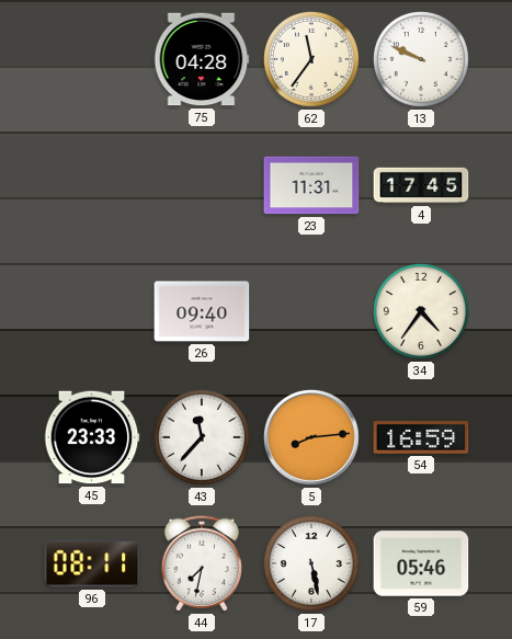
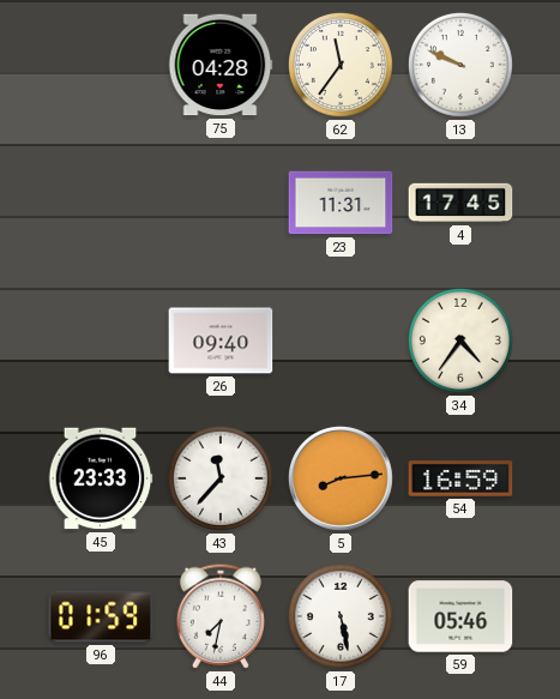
96: 08:11 -> 01:59
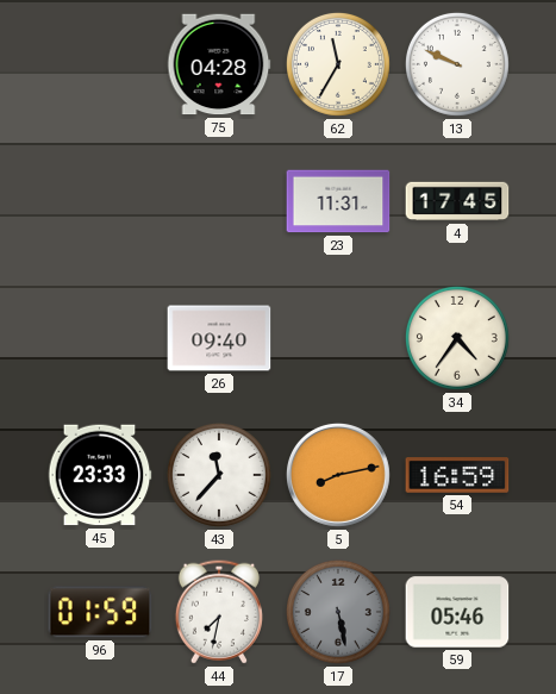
62: 11:36 -> 11:35
5: 8:14 -> 8:13
17 dial: white -> grey
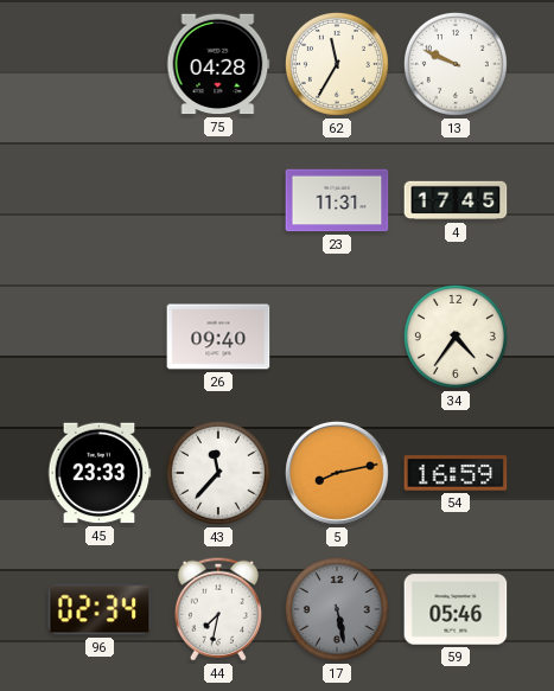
96: 01:59 -> 02:34
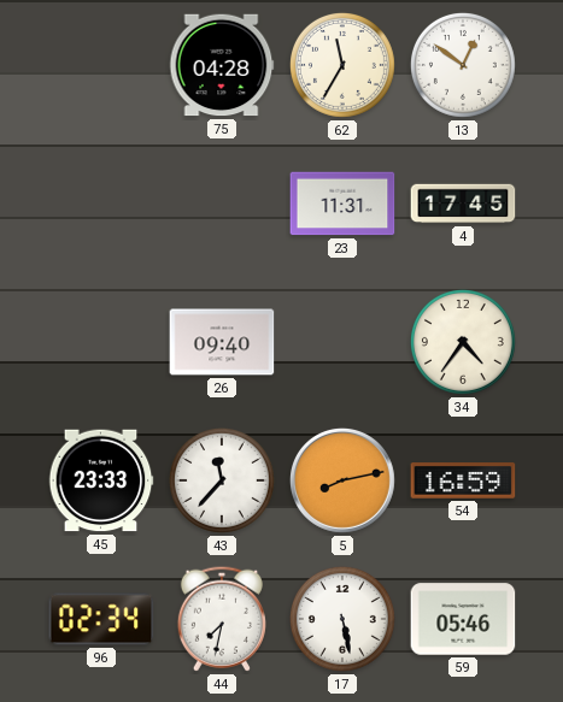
13: 9:49 -> 12:51
17 dial: grey -> white
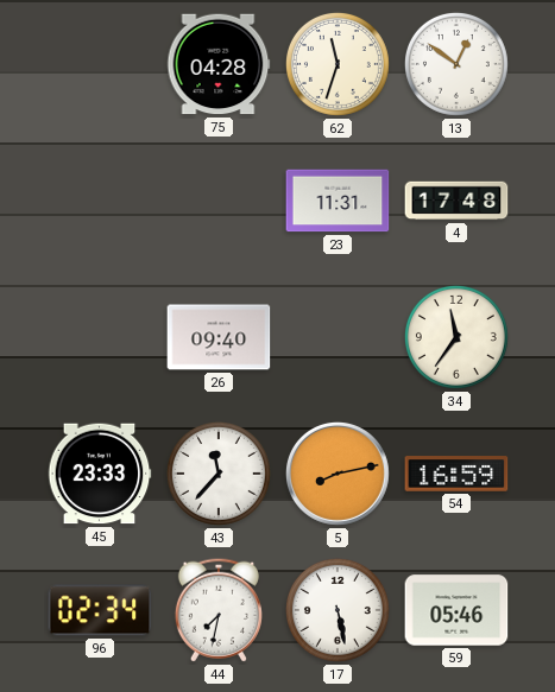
62: 11:35 -> 11:33
4: 17:45 -> 17:48
34: 4:36 -> 11:36
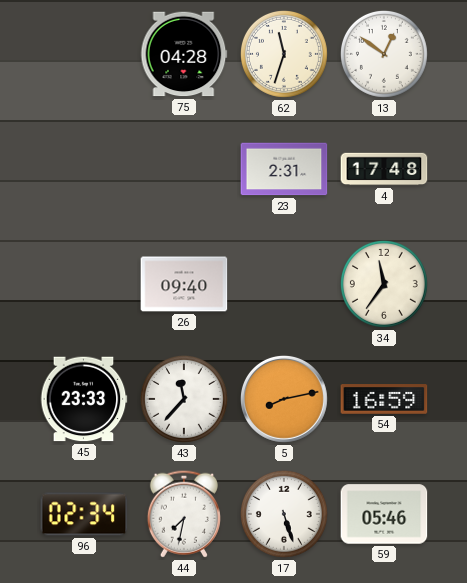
23: 11:31 -> 2:31
17: 5:28 -> 5:27
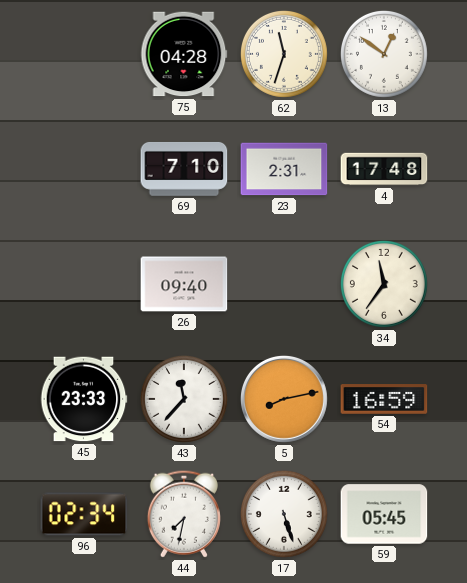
69: none -> 7:10
59: 05:46 -> 05:45
